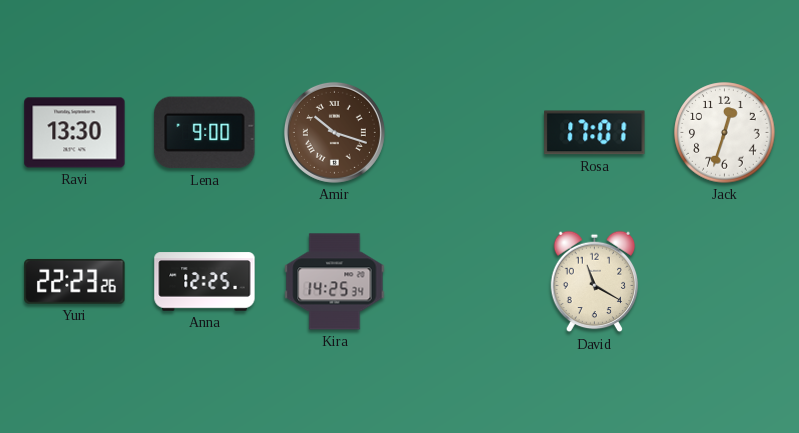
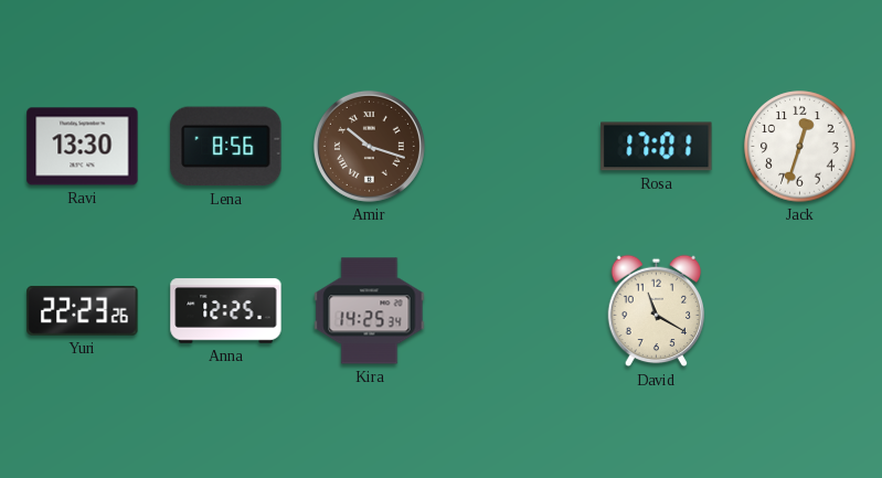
Lena: 9:00 -> 8:56
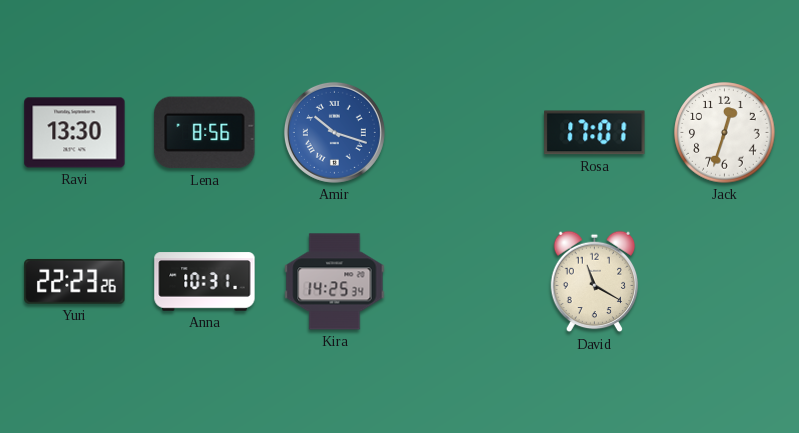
Amir dial: brown -> blue
Anna: 12:25 -> 10:31
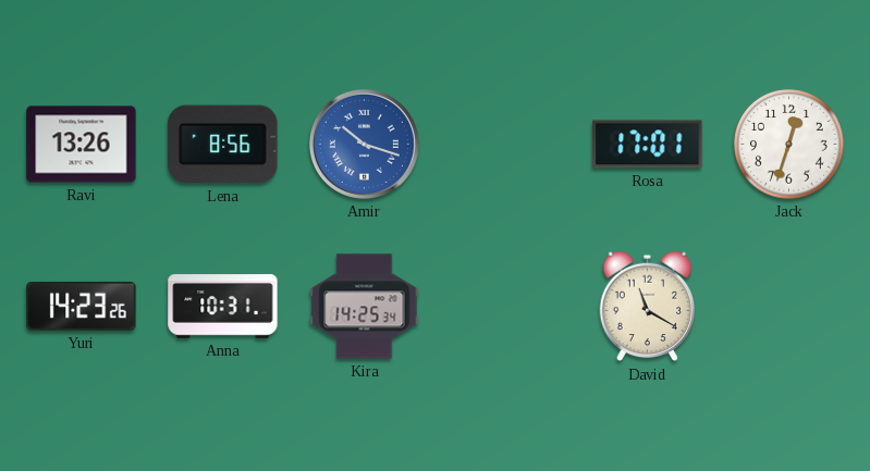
Ravi: 13:30 -> 13:26
Yuri: 22:23 -> 14:23
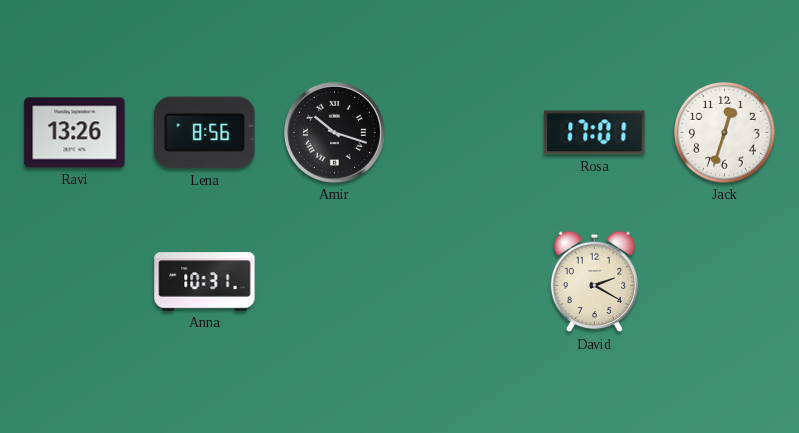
Amir dial: blue -> black
Yuri: 14:23 -> none
Kira: 14:25 -> none
David: 11:20 -> 2:20
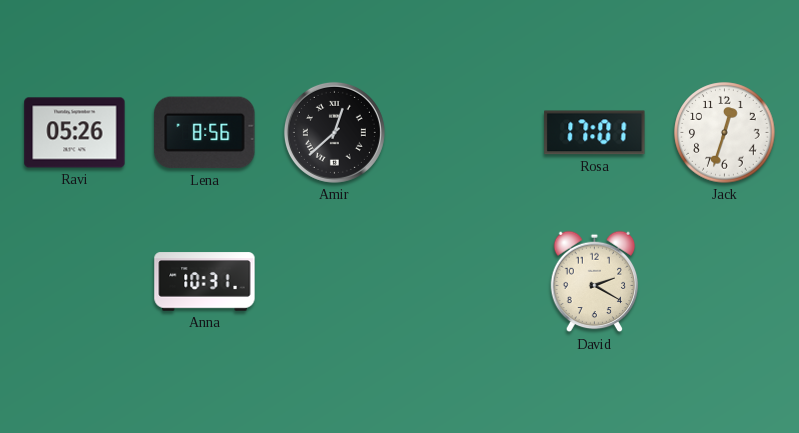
Ravi: 13:26 -> 05:26
Amir: 10:18 -> 12:38
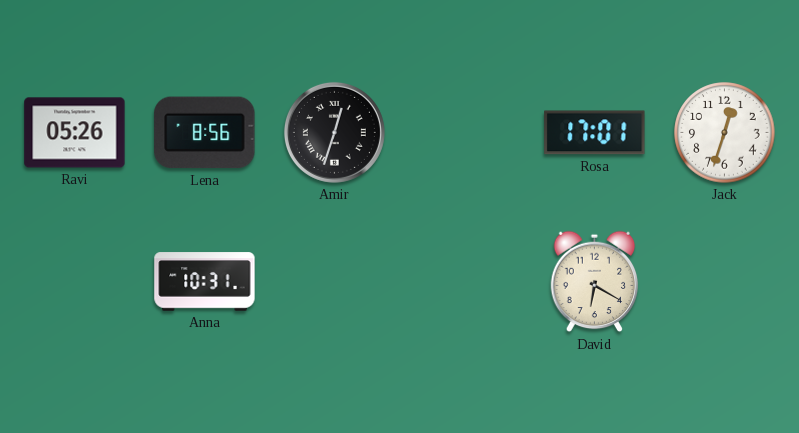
Amir: 12:38 -> 12:33
David: 2:20 -> 6:20
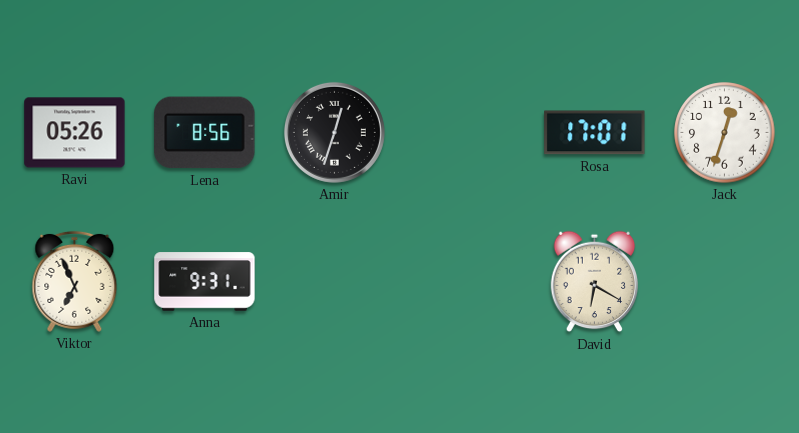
Viktor: none -> 6:56
Anna: 10:31 -> 9:31
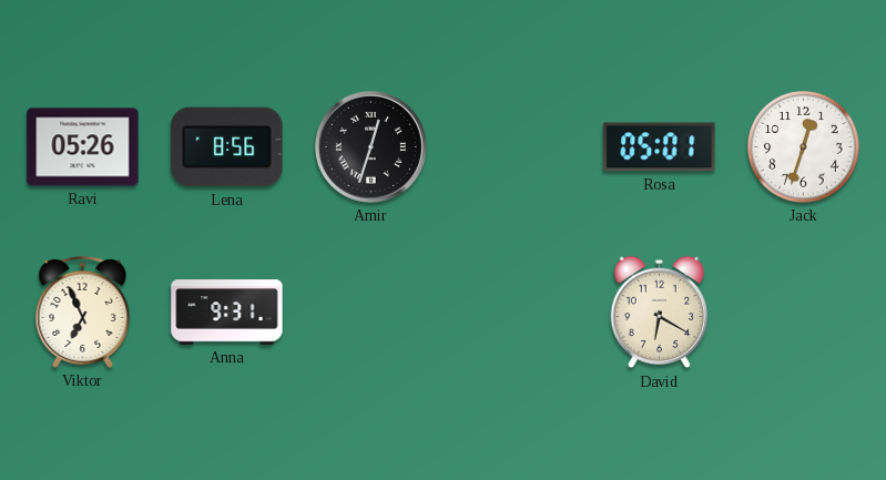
Rosa: 17:01 -> 05:01
